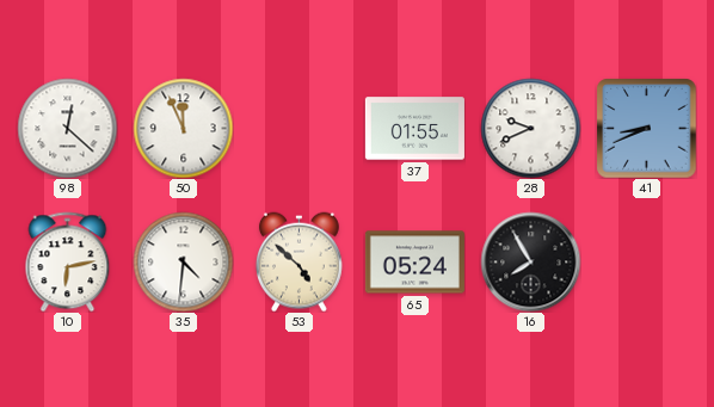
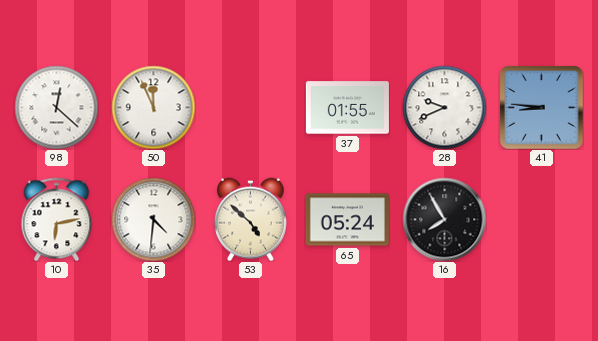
41: 8:41 -> 8:46
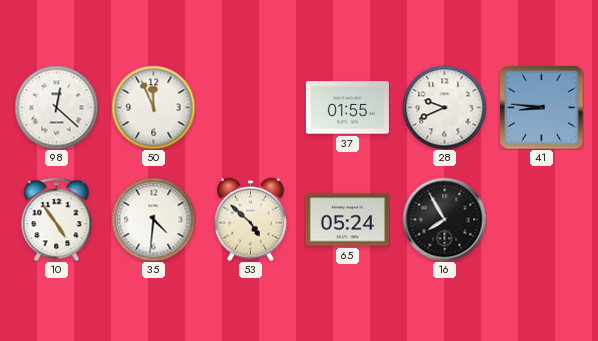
10: 6:13 -> 4:54
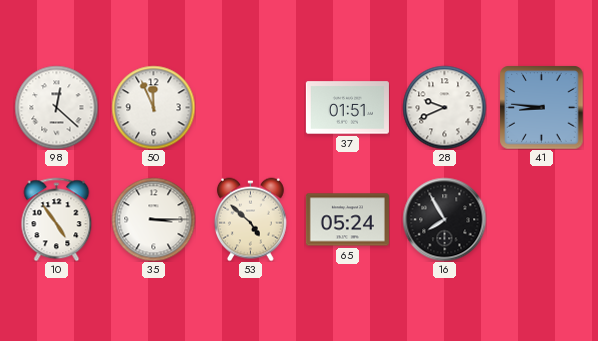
37: 01:55 -> 01:51
35: 4:31 -> 3:15
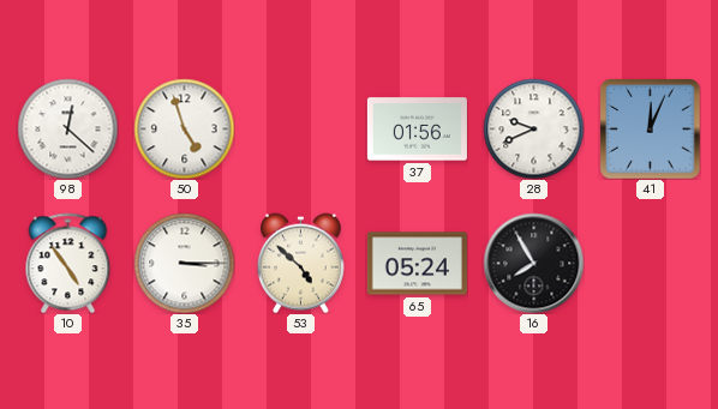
50: 11:56 -> 4:57
37: 01:51 -> 01:56
41: 8:46 -> 12:04
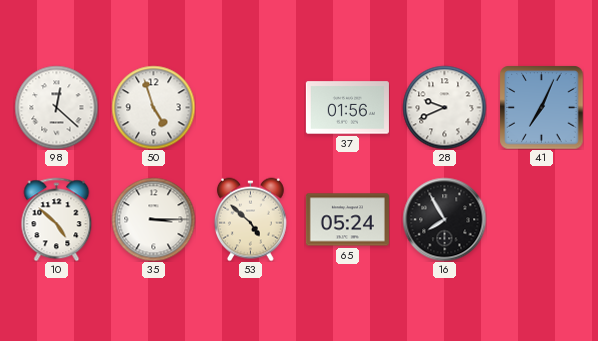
41: 12:04 -> 7:04
10: 4:54 -> 4:52
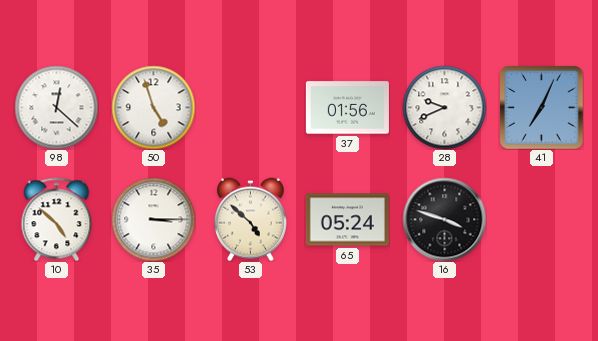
16: 7:55 -> 3:48
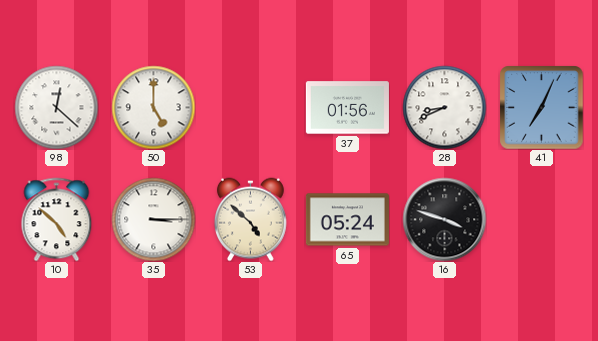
50: 4:57 -> 5:00
28: 9:41 -> 8:41
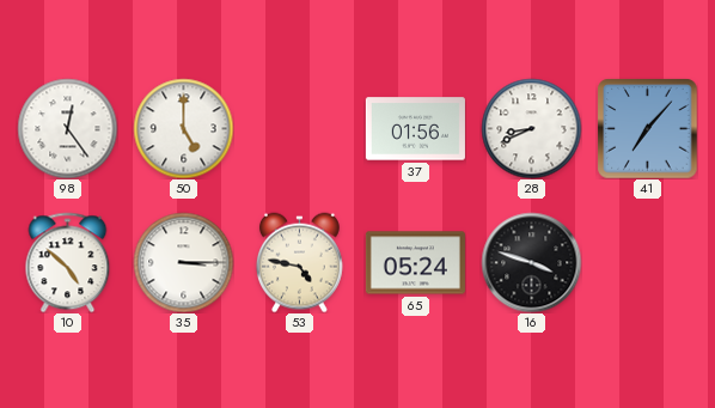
98: 12:22 -> 12:24
41: 7:04 -> 7:07
53: 4:52 -> 4:47
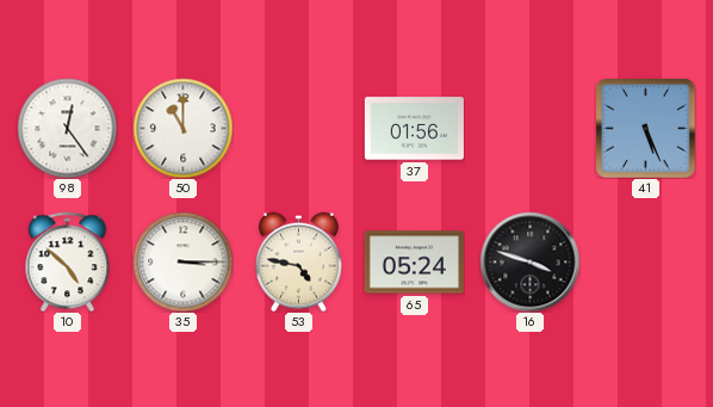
50: 5:00 -> 11:00
28: 8:41 -> none
41: 7:07 -> 5:26
